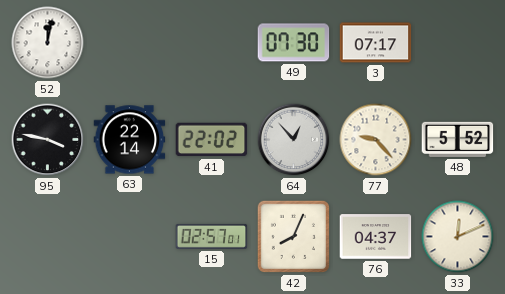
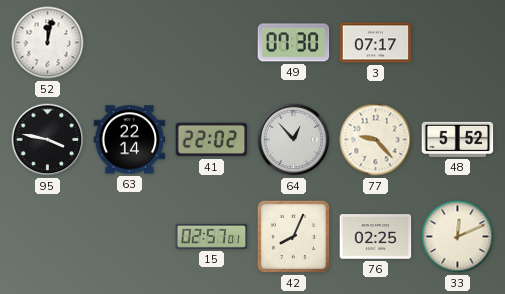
76: 04:37 -> 02:25
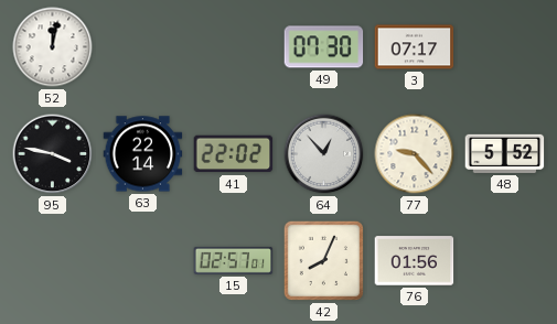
76: 02:25 -> 01:56
33: 12:11 -> none
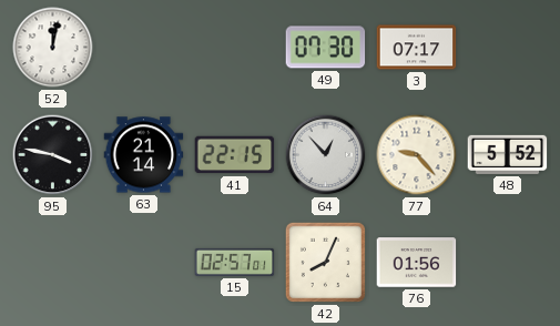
63: 22:14 -> 21:14
41: 22:02 -> 22:15
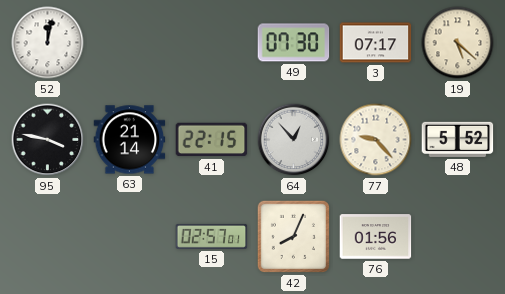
19: none -> 5:22
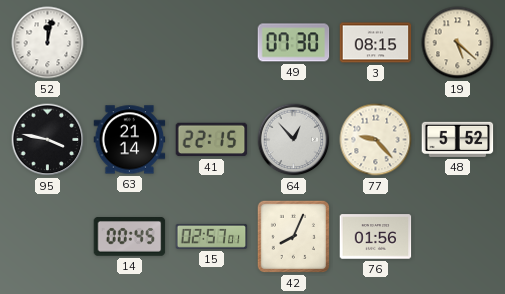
3: 07:17 -> 08:15
14: none -> 00:45
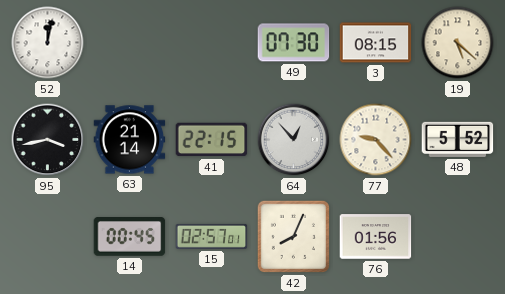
95: 3:47 -> 3:43
